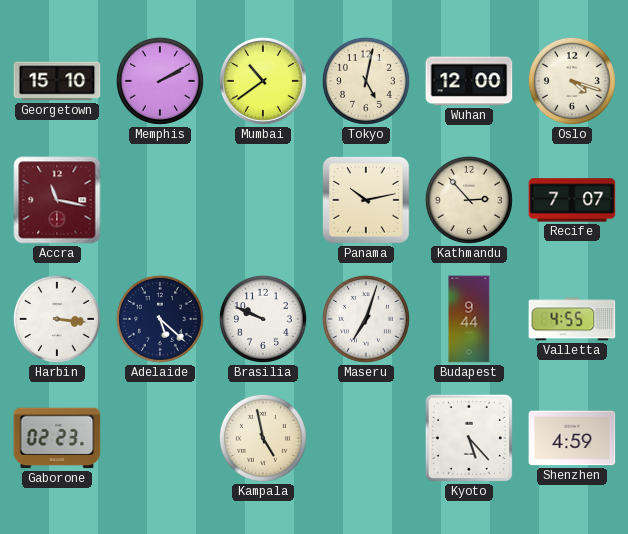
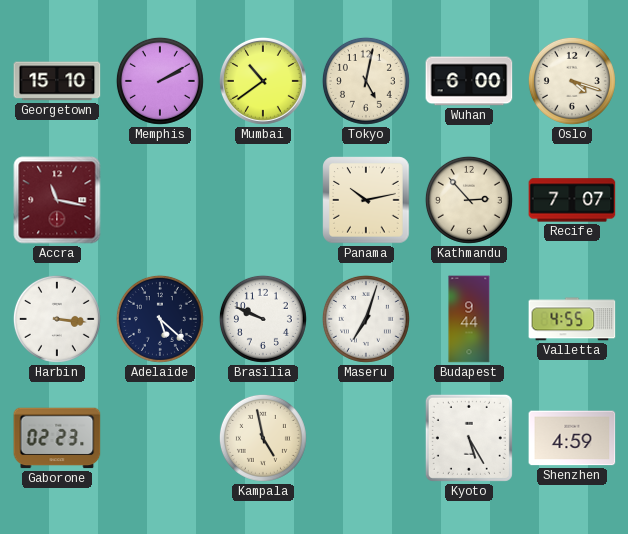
Wuhan: 12:00 -> 6:00
Kyoto: 5:23 -> 5:25
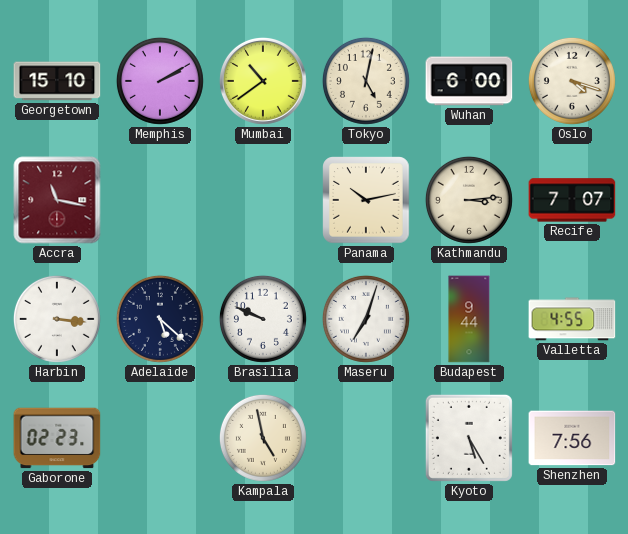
Kathmandu: 2:53 -> 3:14
Shenzhen: 4:59 -> 7:56
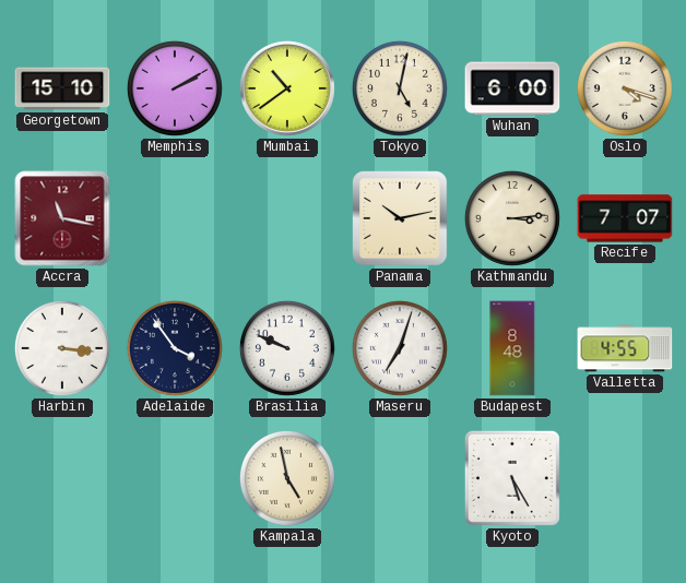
Adelaide: 5:22 -> 3:54
Budapest: 9:44 -> 8:48
Gaborone: 02:23 -> none
Shenzhen: 7:56 -> none
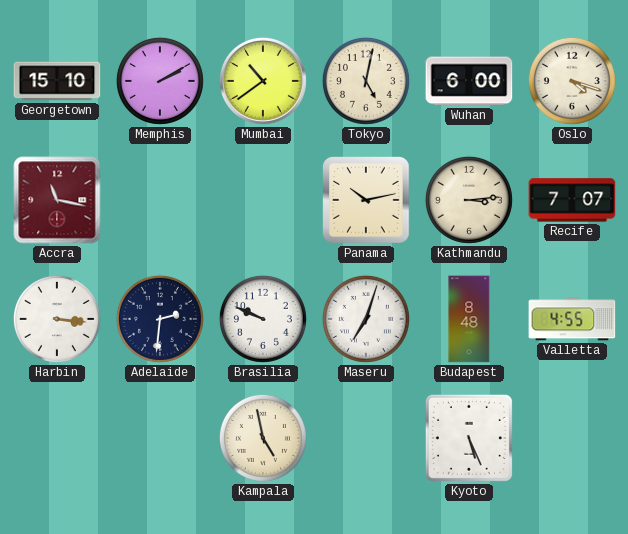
Adelaide: 3:54 -> 2:31
Kyoto: 5:25 -> 5:26
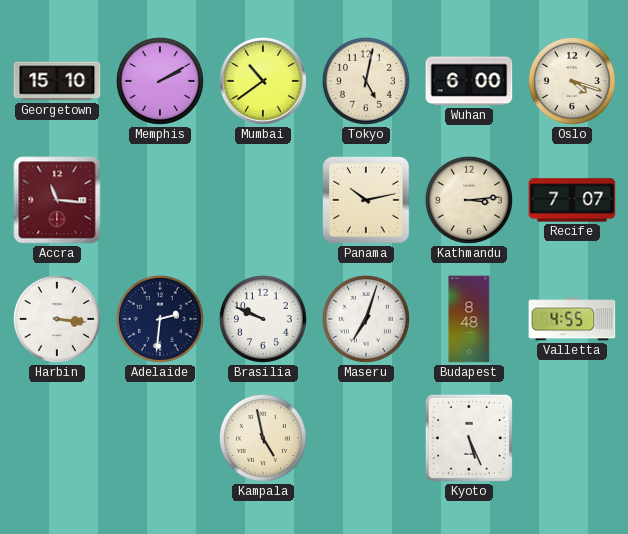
Accra: 11:17 -> 11:16
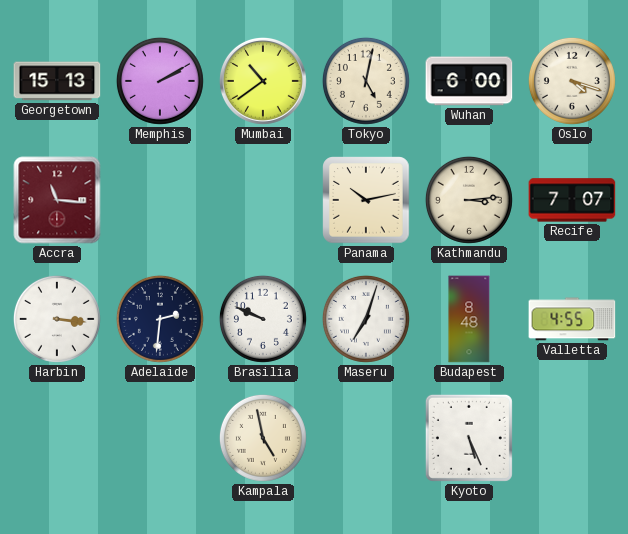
Georgetown: 15:10 -> 15:13
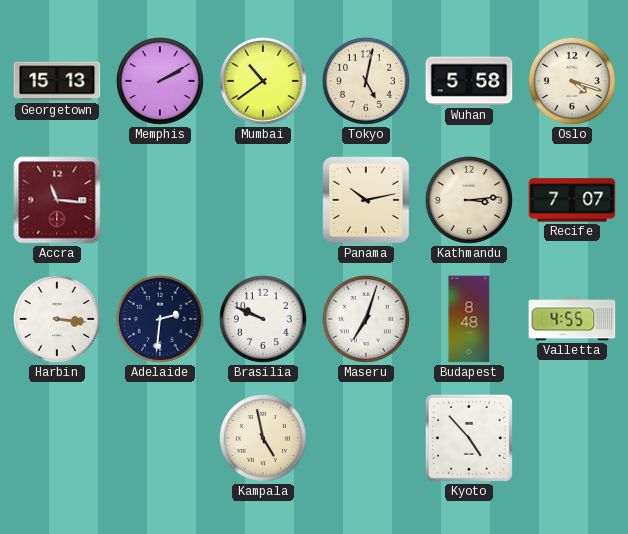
Wuhan: 6:00 -> 5:58
Kyoto: 5:26 -> 4:53
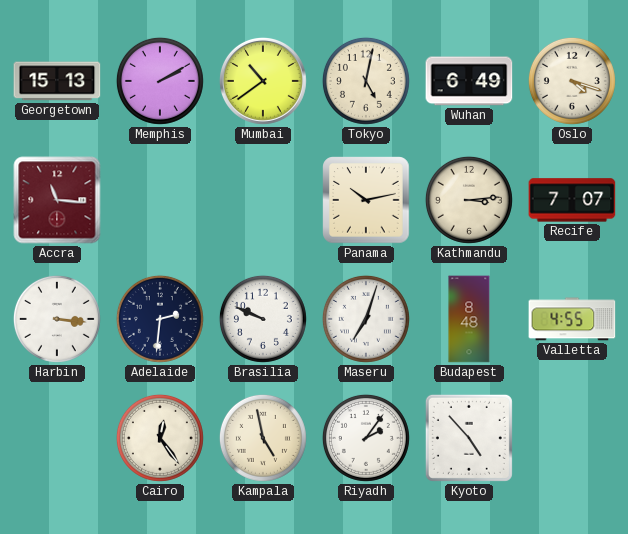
Wuhan: 5:58 -> 6:49
Cairo: none -> 12:24
Riyadh: none -> 2:06
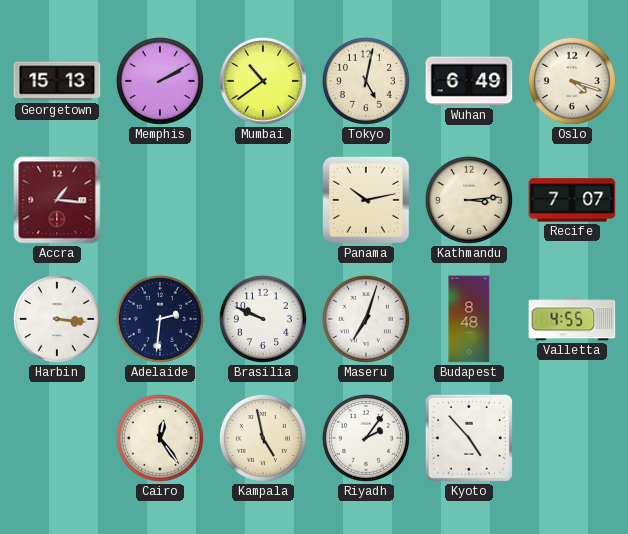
Accra: 11:16 -> 1:16
